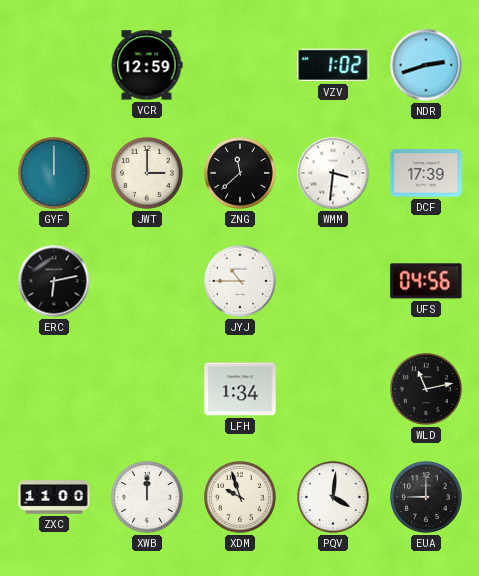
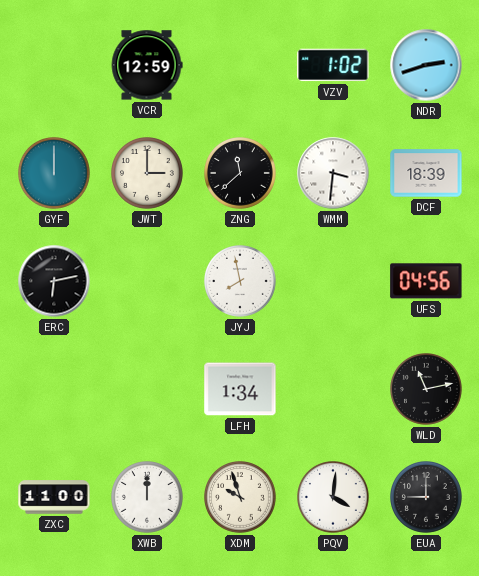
DCF: 17:39 -> 18:39
JYJ: 10:45 -> 7:58
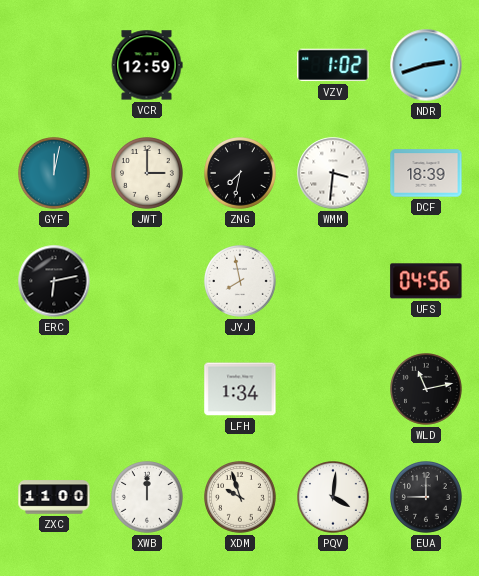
GYF: 12:00 -> 12:02
ZNG: 11:38 -> 7:32
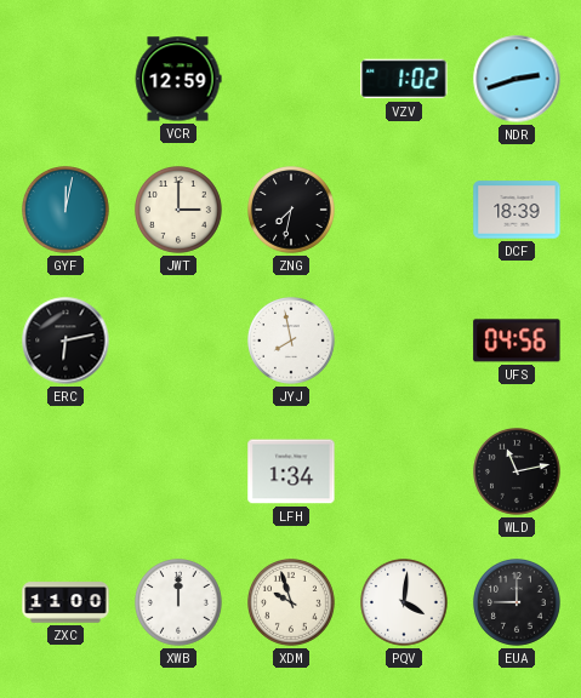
WMM: 3:31 -> none
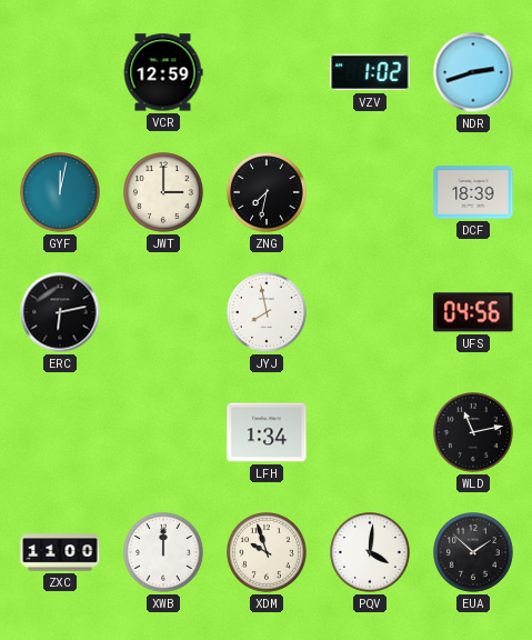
EUA: 9:00 -> 1:52
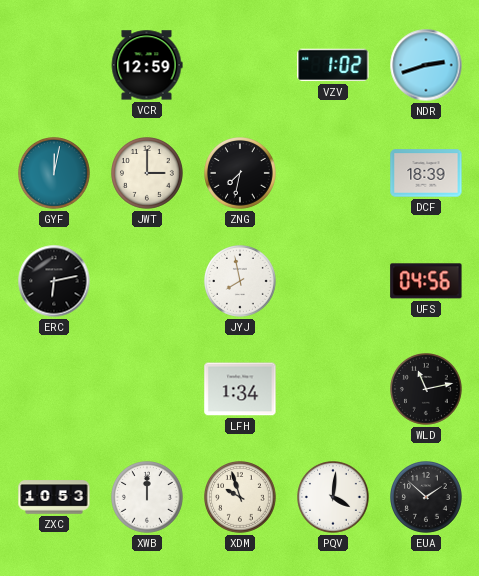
ZXC: 11:00 -> 10:53
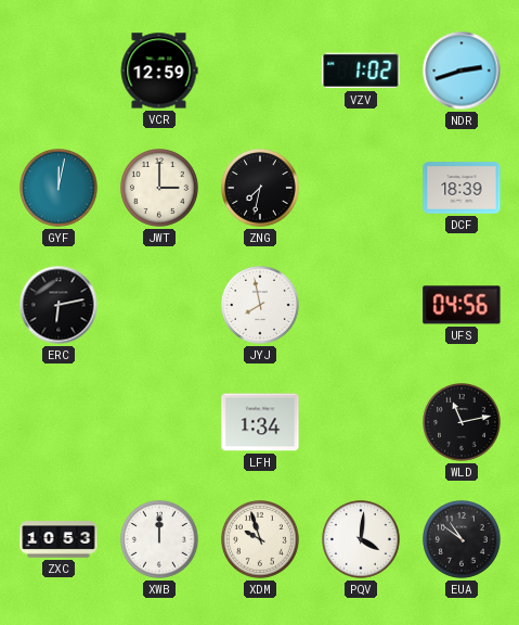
EUA: 1:52 -> 10:51
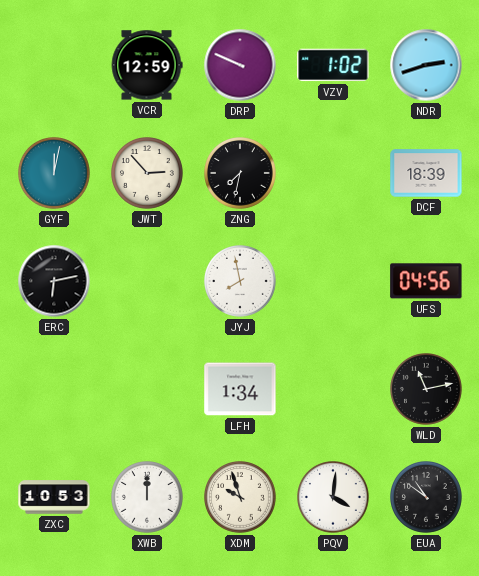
DRP: none -> 9:49
JWT: 3:00 -> 2:53
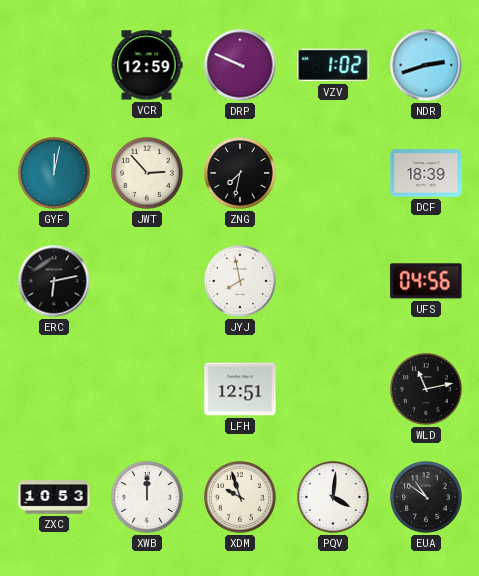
LFH: 1:34 -> 12:51
